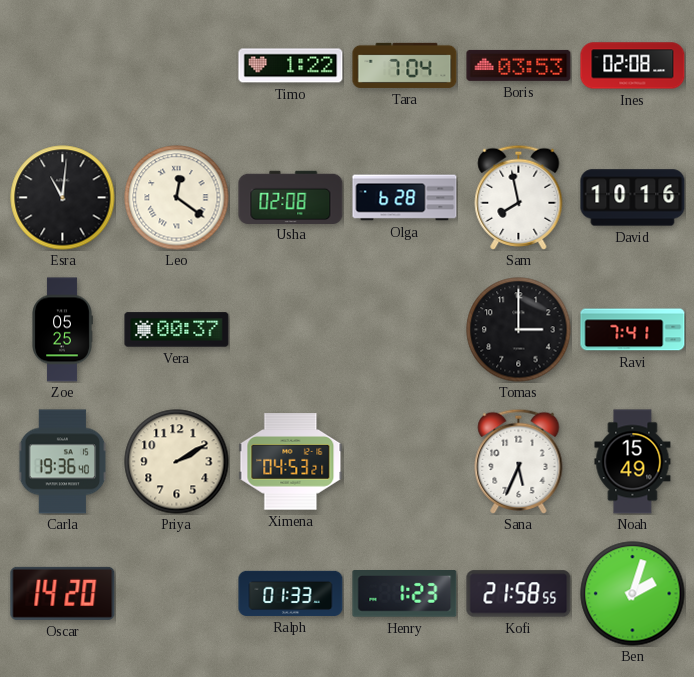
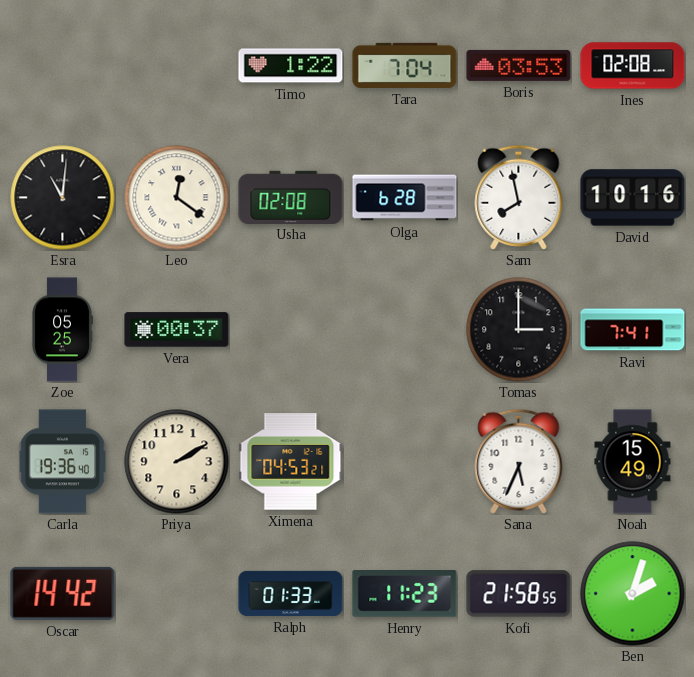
Oscar: 14:20 -> 14:42
Henry: 1:23 -> 11:23
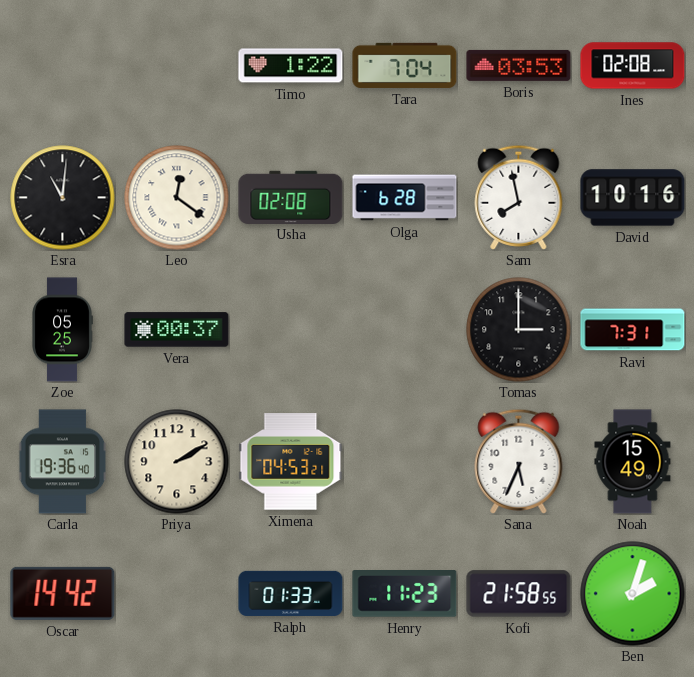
Ravi: 7:41 -> 7:31
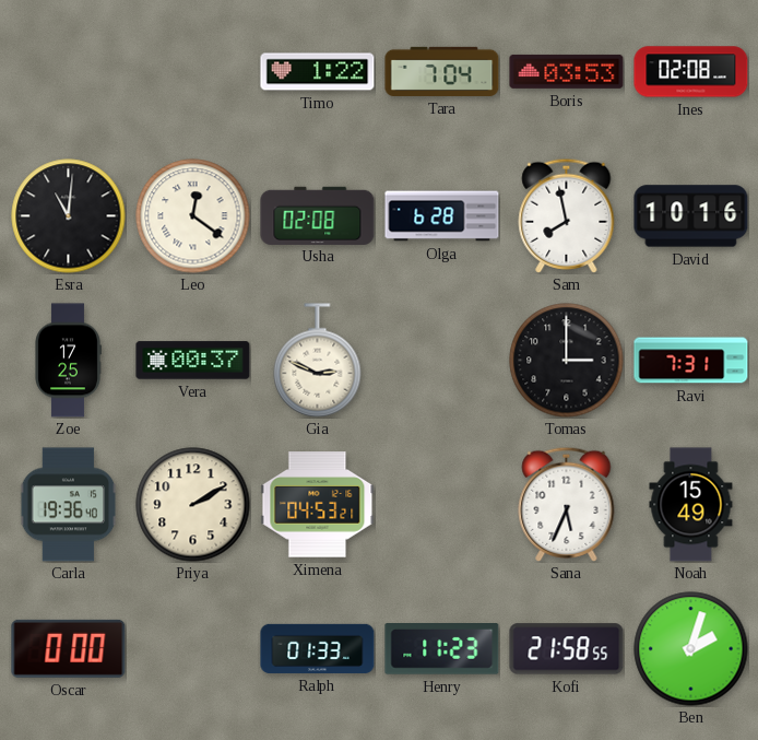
Zoe: 05:25 -> 17:25
Gia: none -> 2:49
Oscar: 14:42 -> 0:00
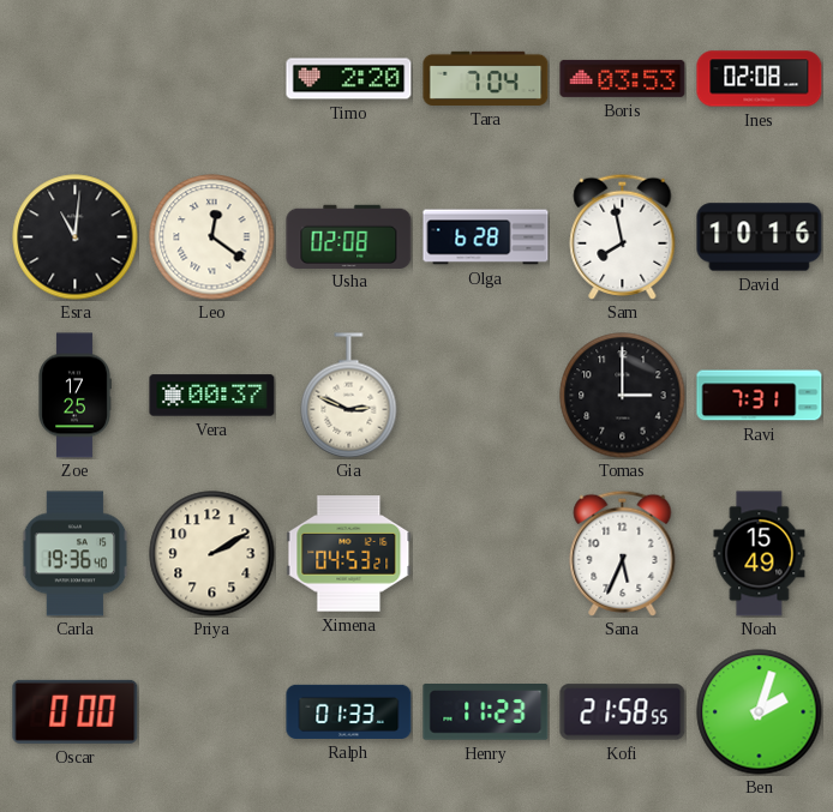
Timo: 1:22 -> 2:20
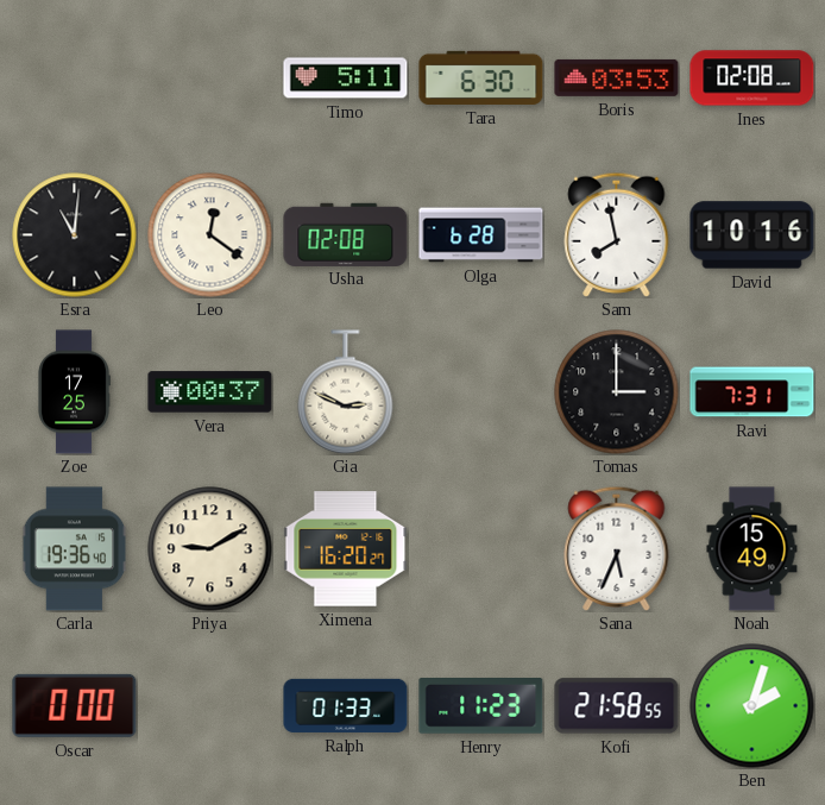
Timo: 2:20 -> 5:11
Tara: 7:04 -> 6:30
Priya: 2:10 -> 9:10
Ximena: 04:53 -> 16:20
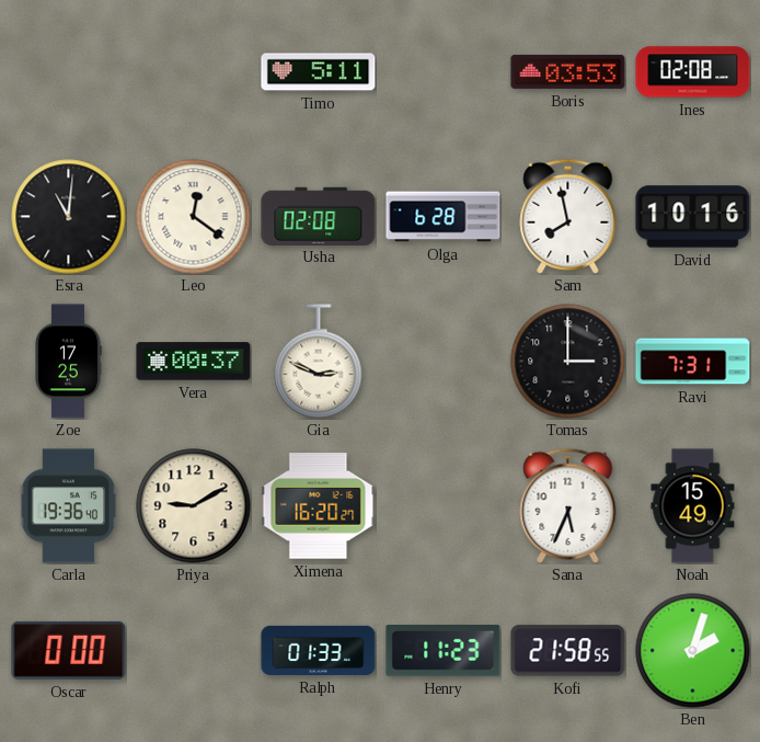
Tara: 6:30 -> none
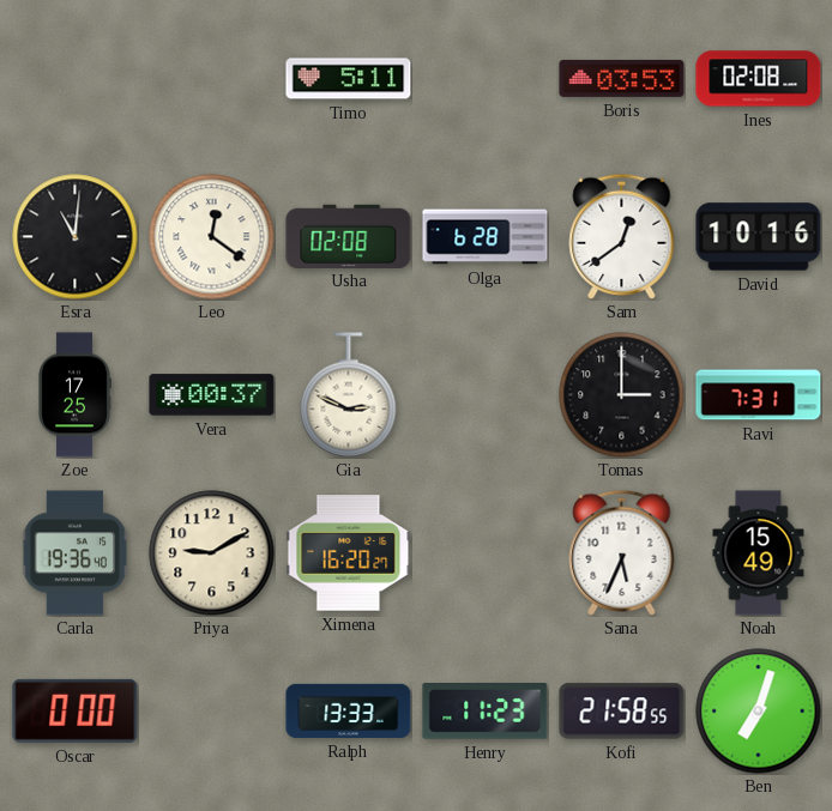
Sam: 7:58 -> 12:39
Ralph: 01:33 -> 13:33
Ben: 2:03 -> 7:03
